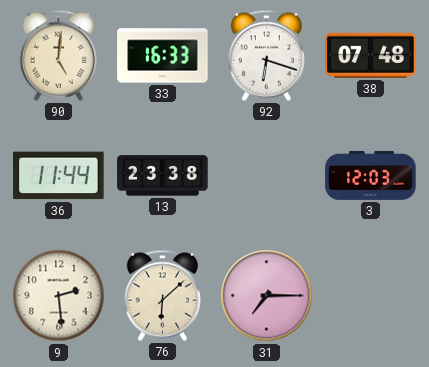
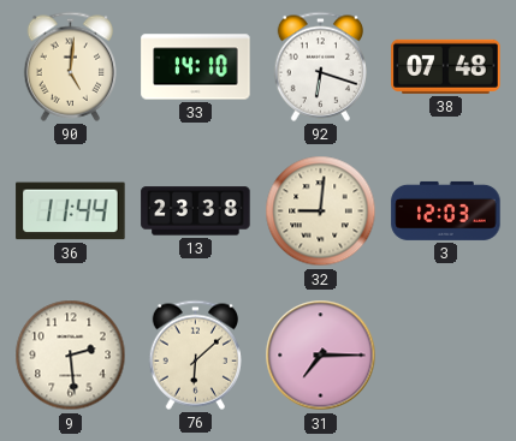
33: 16:33 -> 14:10
32: none -> 9:01
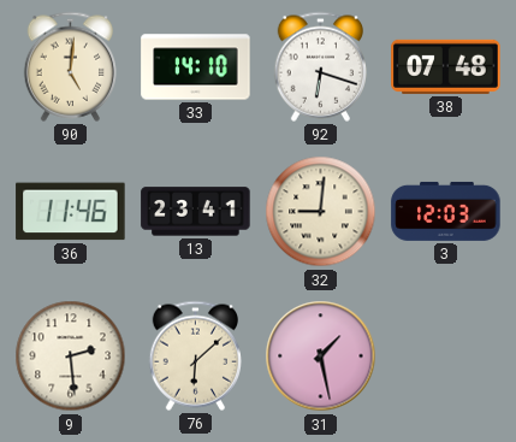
36: 11:44 -> 11:46
13: 23:38 -> 23:41
31: 7:15 -> 1:28
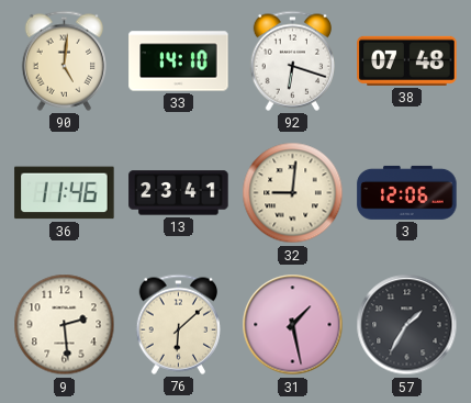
3: 12:03 -> 12:06
57: none -> 1:35
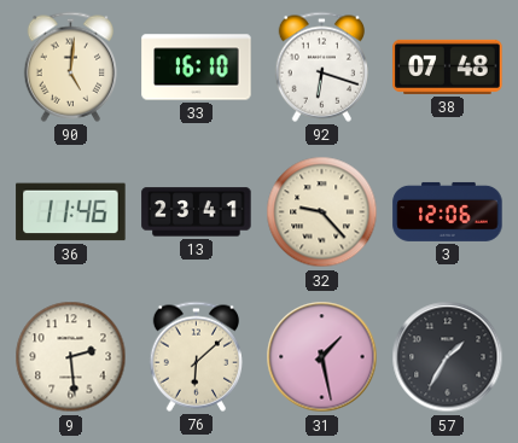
33: 14:10 -> 16:10
32: 9:01 -> 9:23
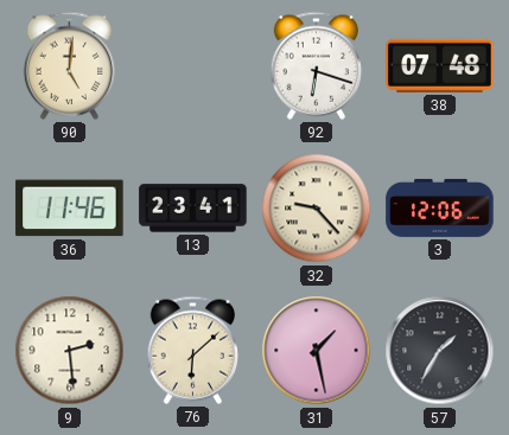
33: 16:10 -> none
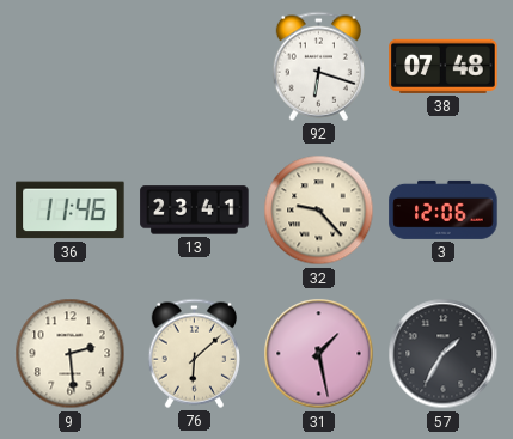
90: 5:01 -> none
